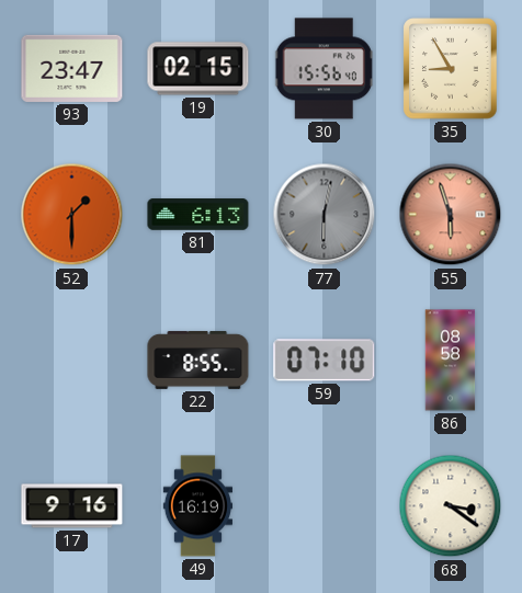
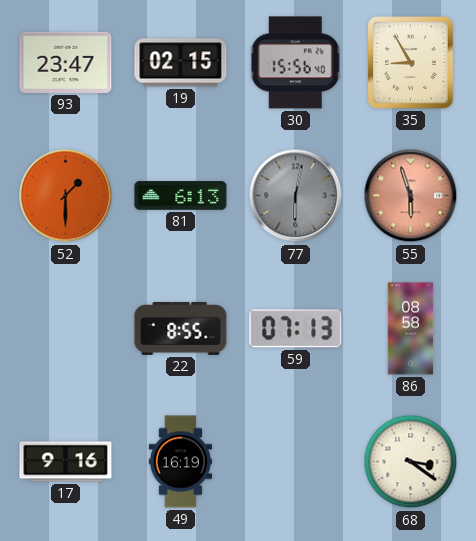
59: 07:10 -> 07:13
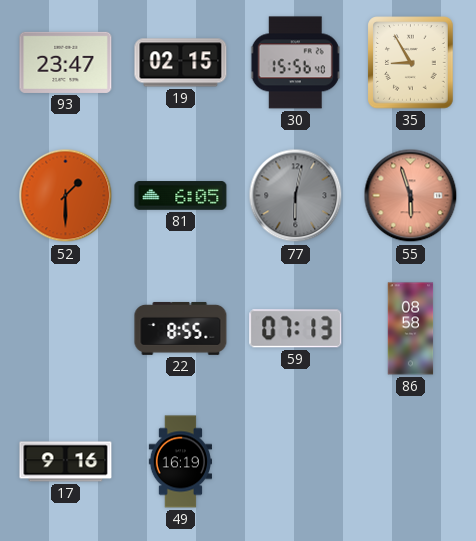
81: 6:13 -> 6:05
68: 3:21 -> none
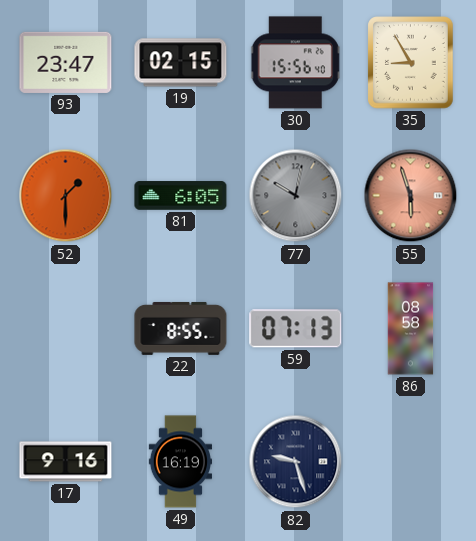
77: 6:02 -> 10:02
82: none -> 9:27
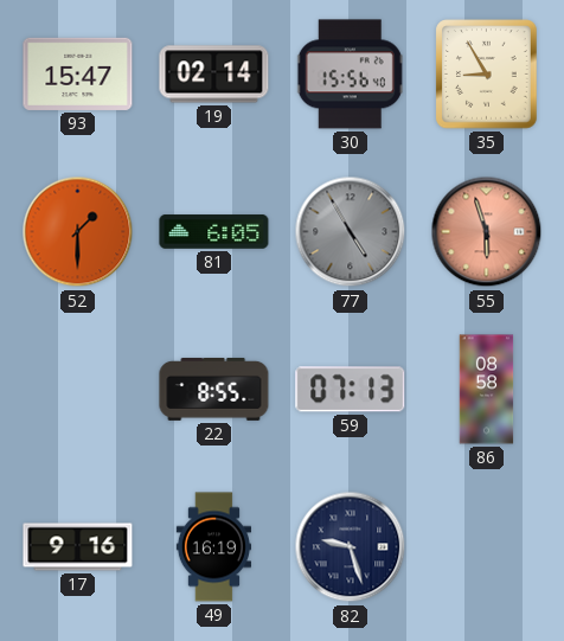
93: 23:47 -> 15:47
19: 02:15 -> 02:14
77: 10:02 -> 4:55
